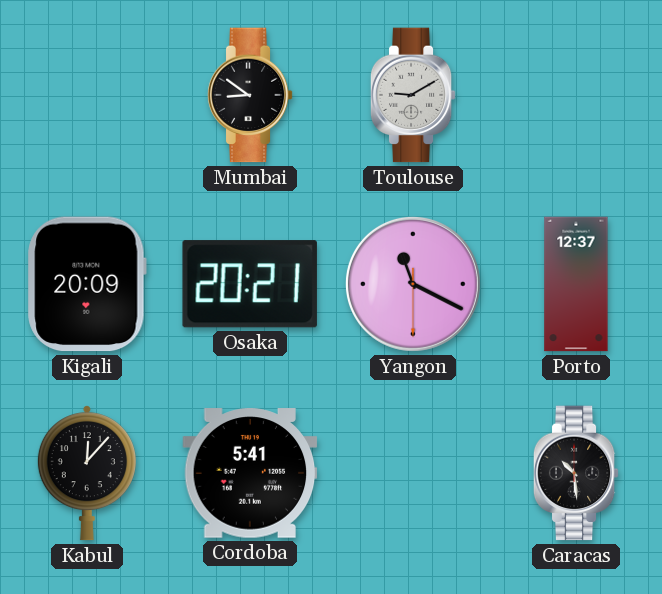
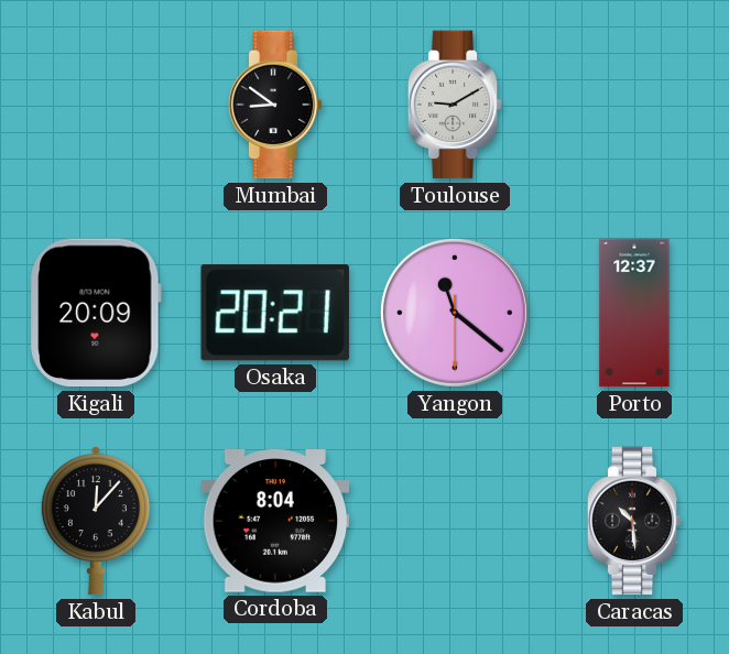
Yangon: 11:19 -> 11:21
Cordoba: 5:41 -> 8:04
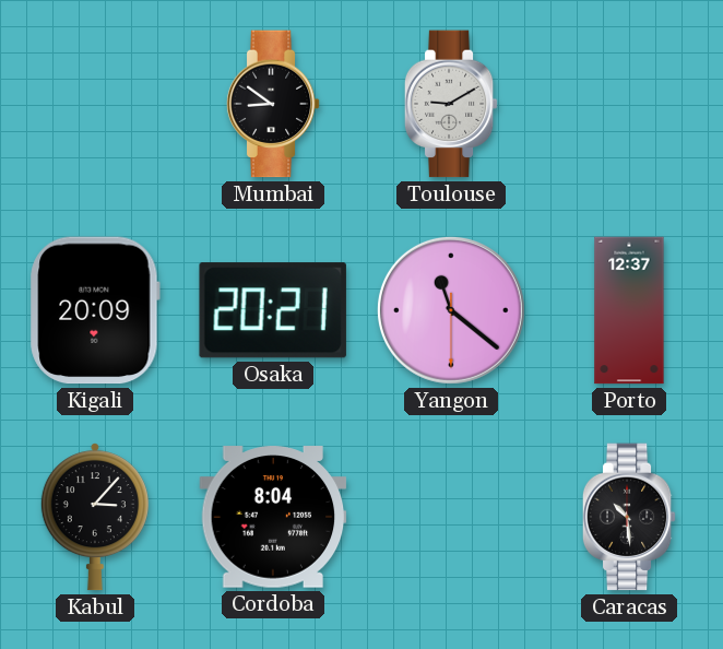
Kabul: 12:07 -> 3:07
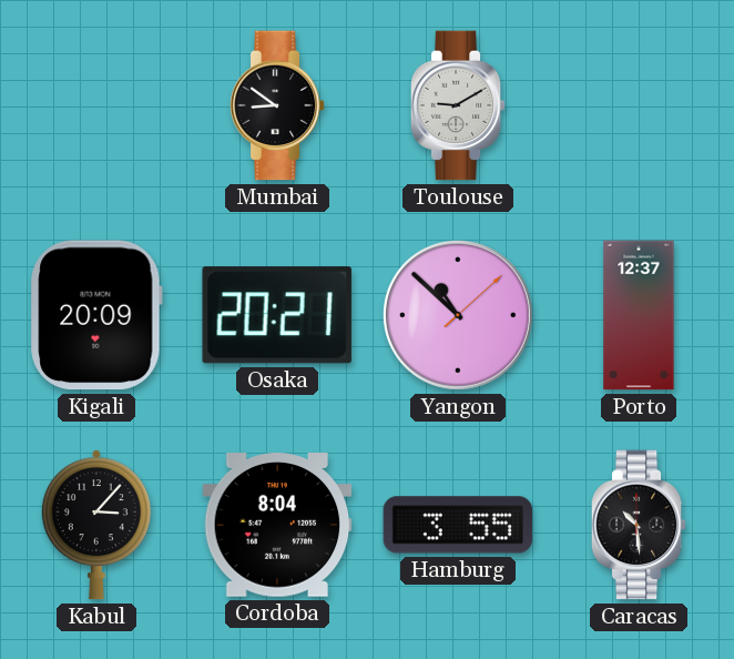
Yangon: 11:21 -> 10:52
Hamburg: none -> 3:55
